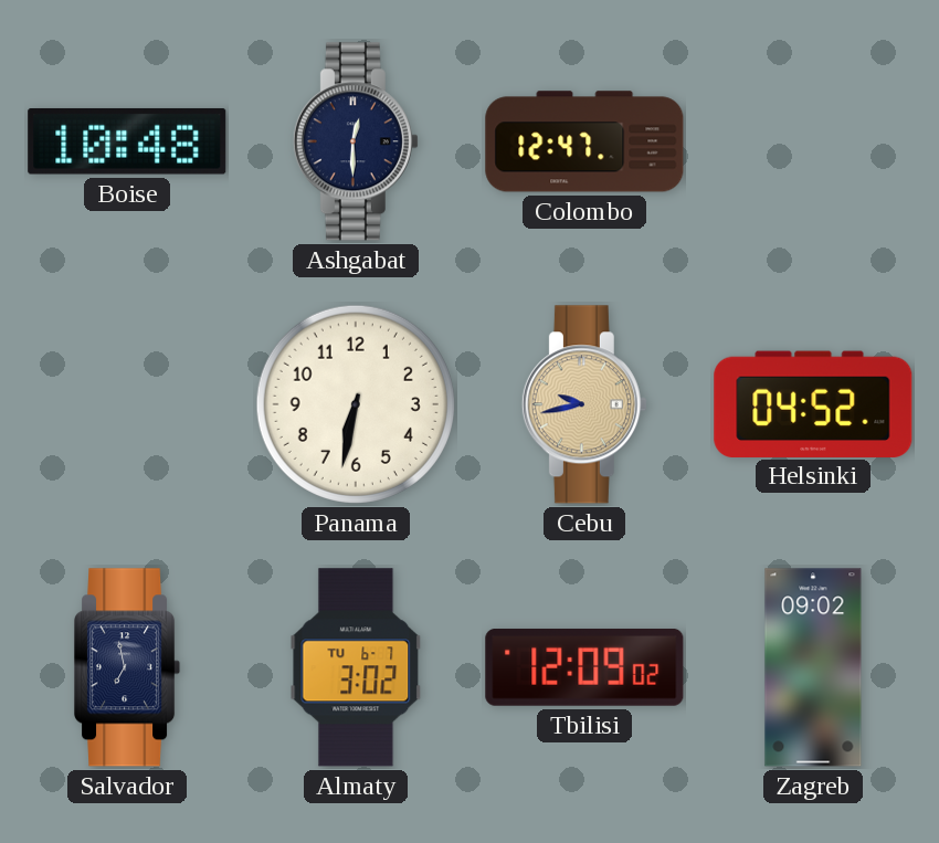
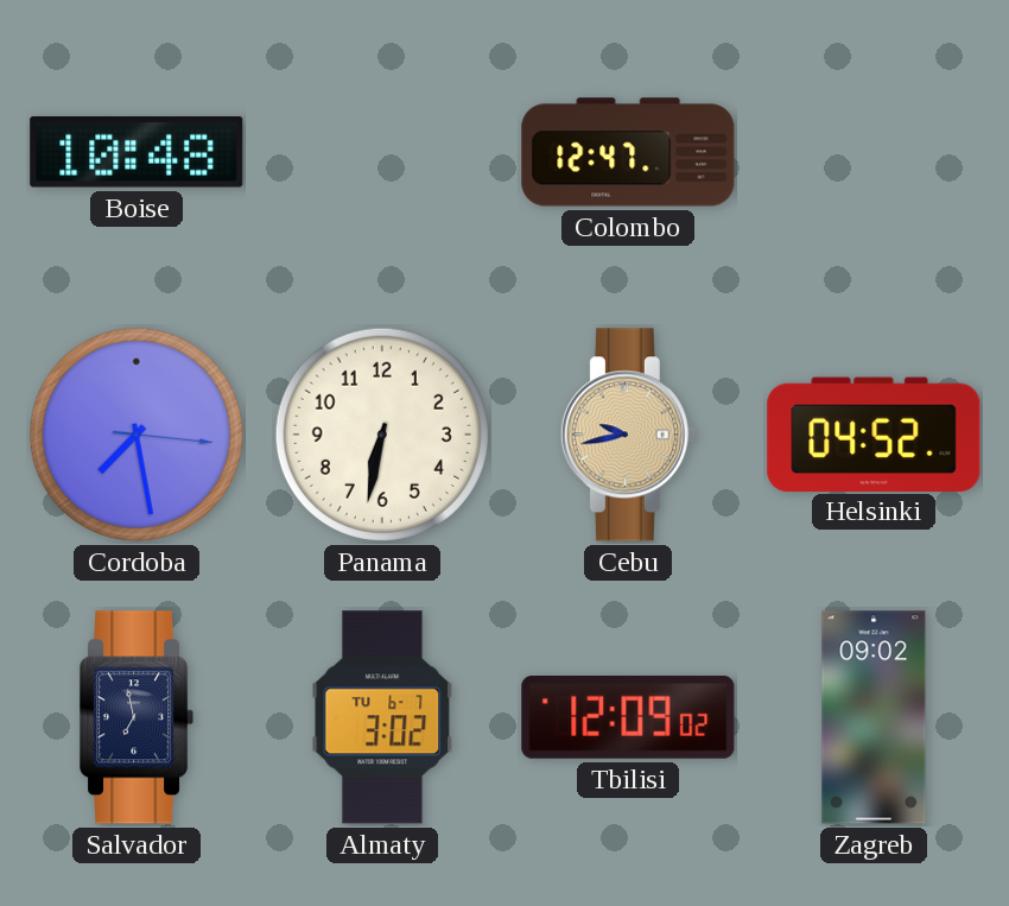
Ashgabat: 12:30 -> none
Cordoba: none -> 7:28
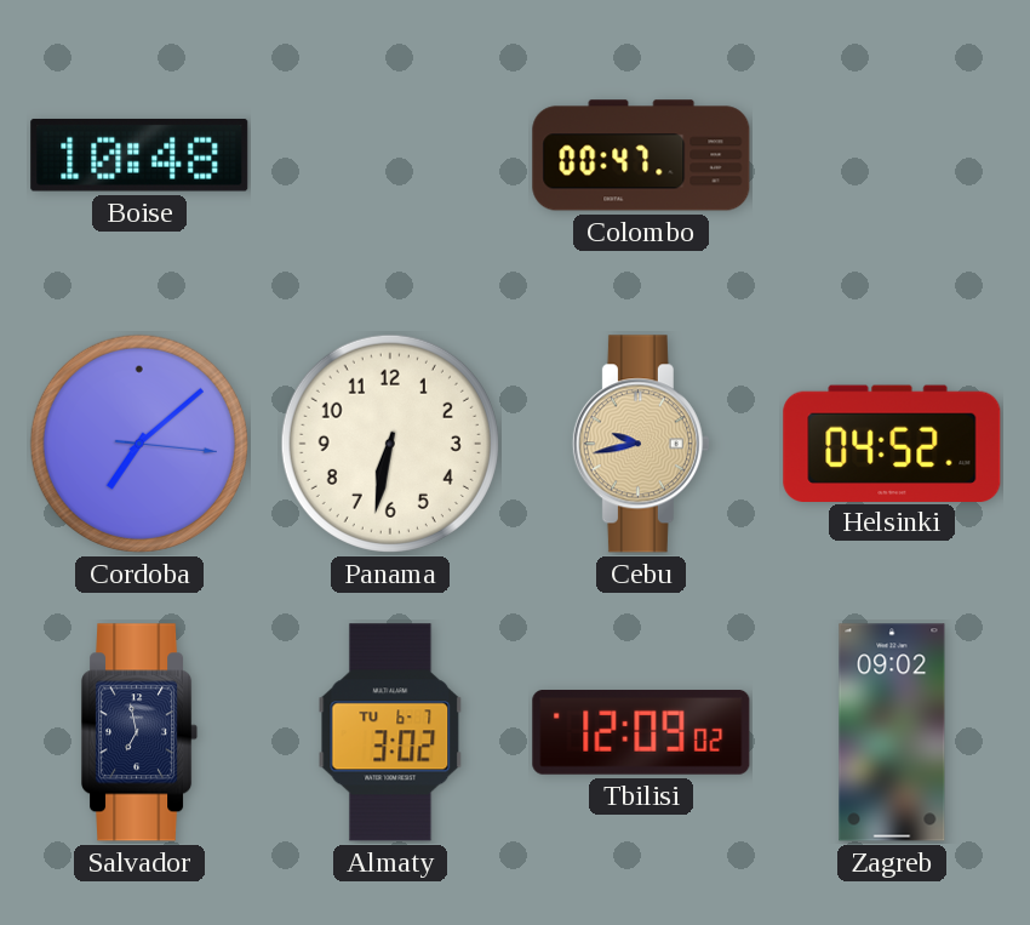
Colombo: 12:47 -> 00:47
Cordoba: 7:28 -> 7:08
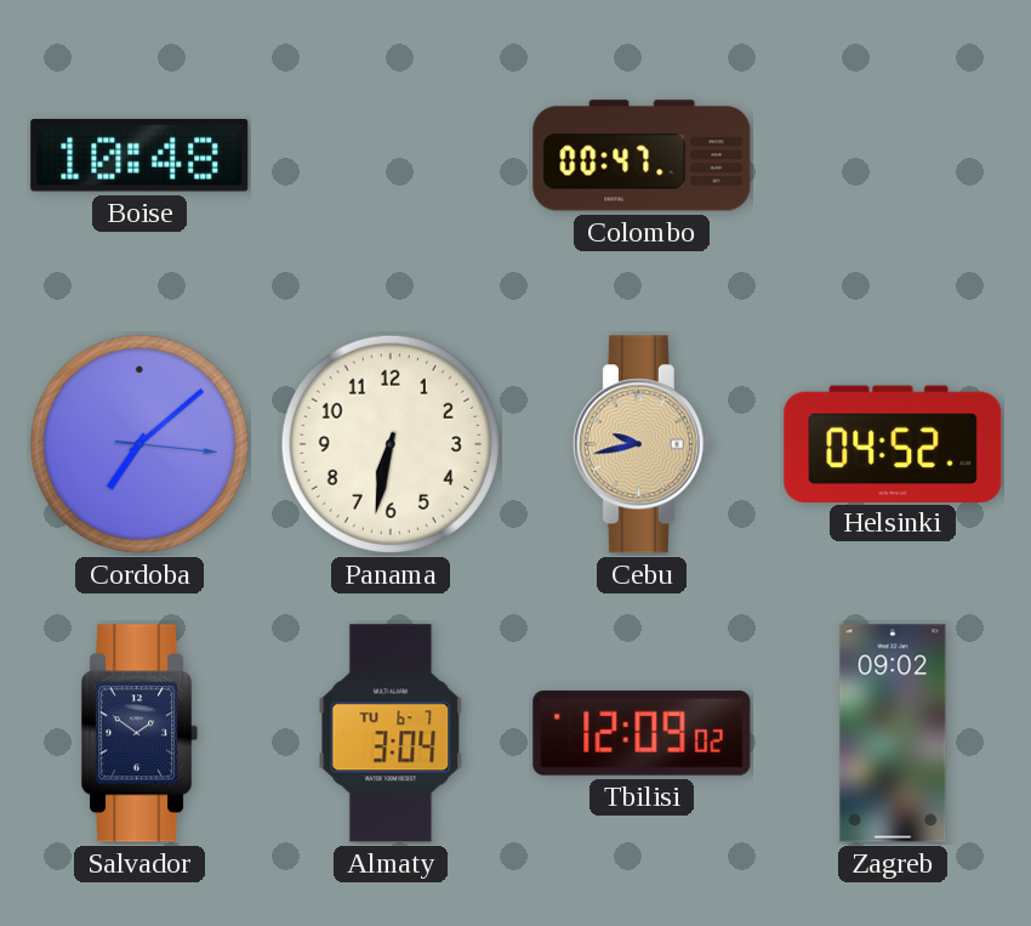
Salvador: 6:58 -> 1:51
Almaty: 3:02 -> 3:04
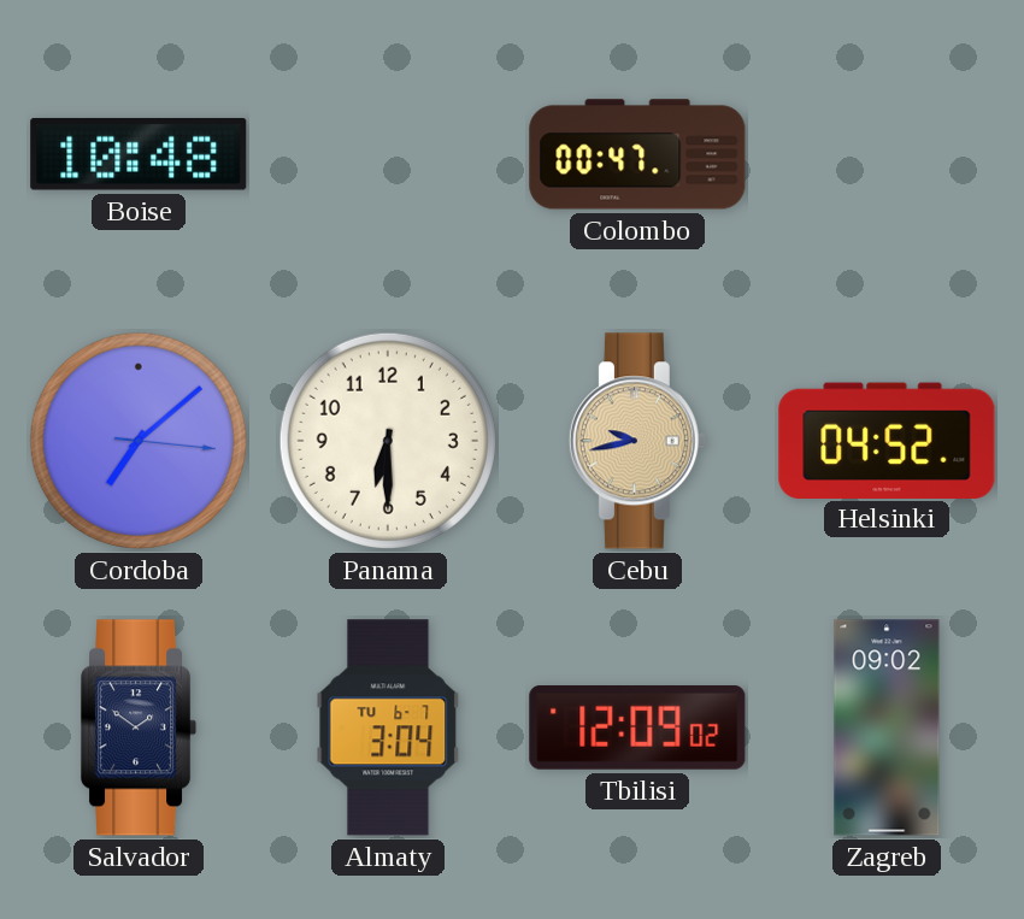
Panama: 6:32 -> 6:30
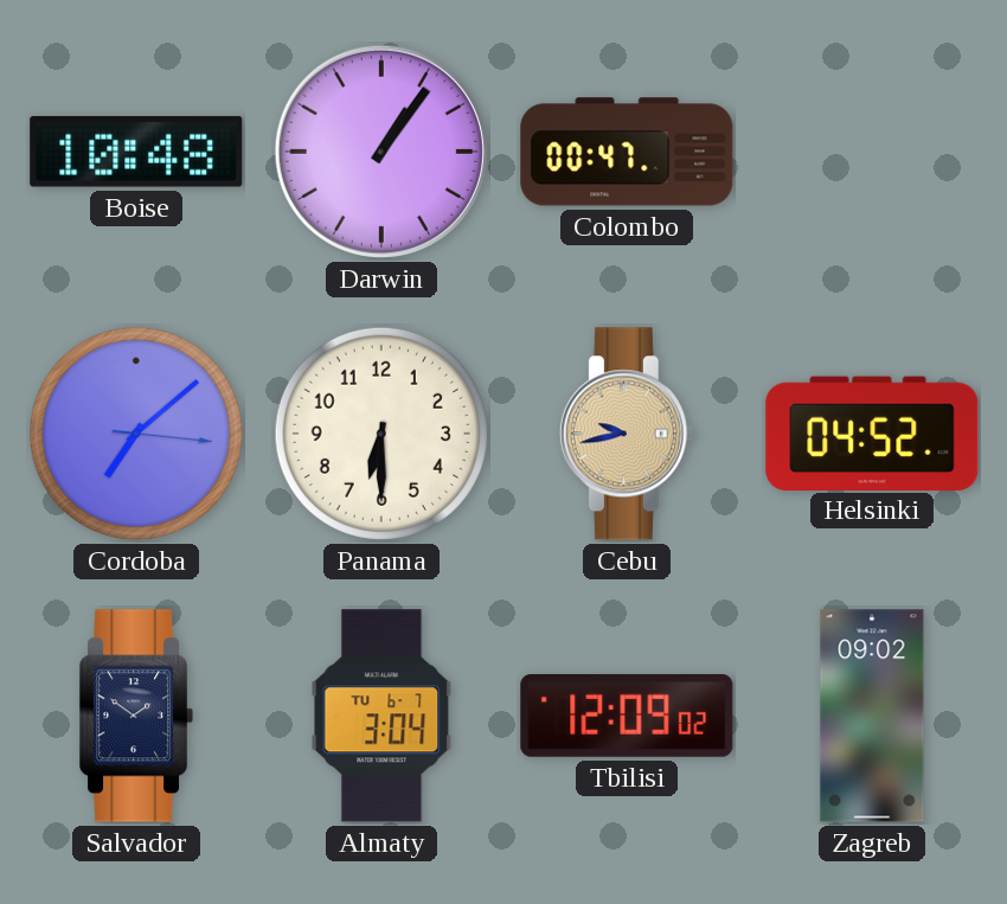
Darwin: none -> 1:06
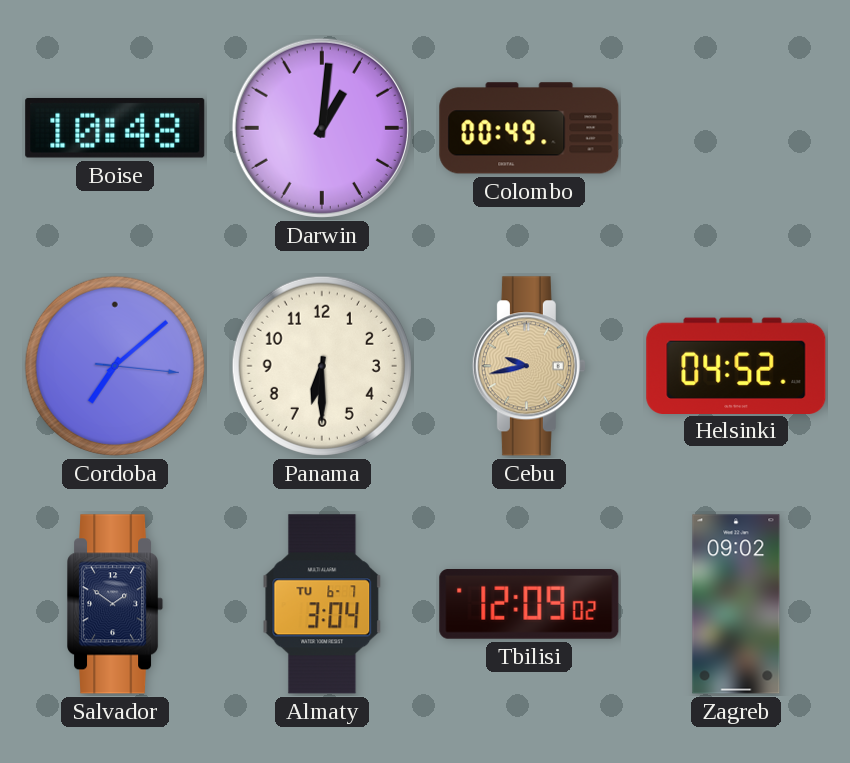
Darwin: 1:06 -> 1:01
Colombo: 00:47 -> 00:49
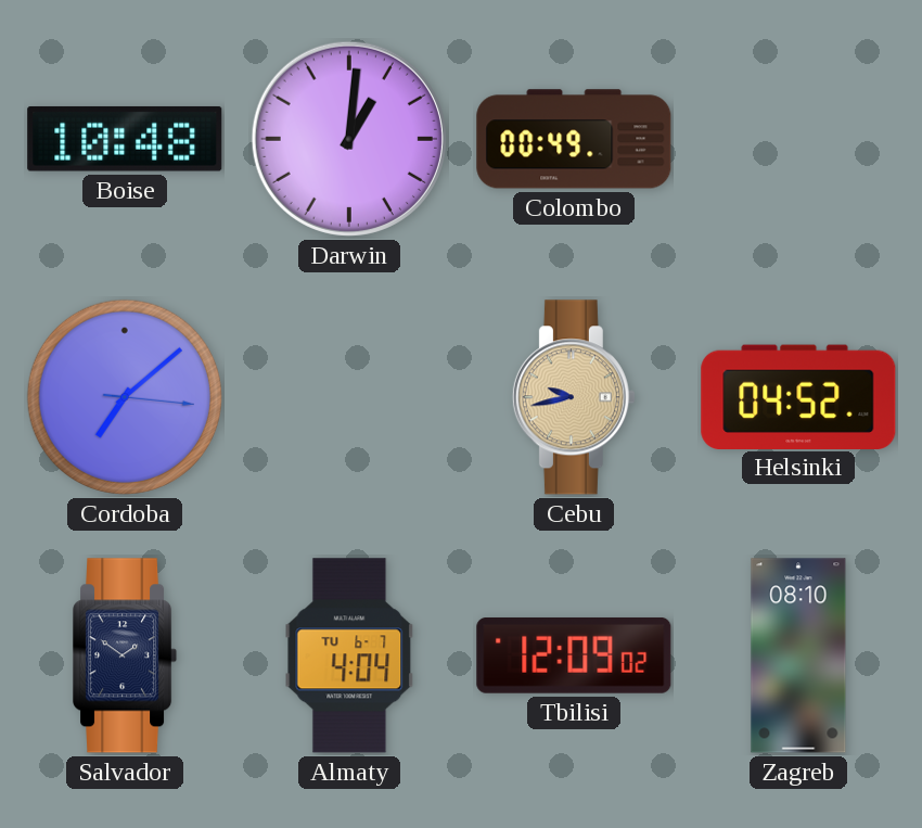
Panama: 6:30 -> none
Almaty: 3:04 -> 4:04
Zagreb: 09:02 -> 08:10
